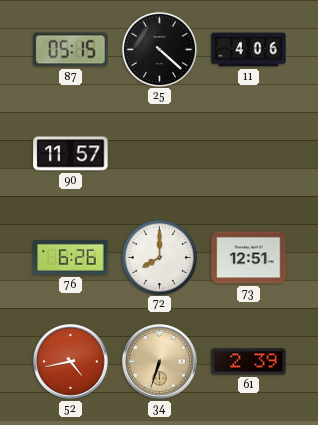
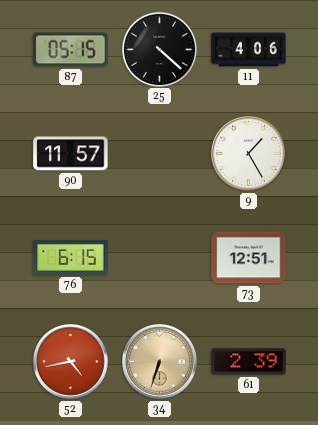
9: none -> 1:25
76: 6:26 -> 6:15
72: 8:00 -> none
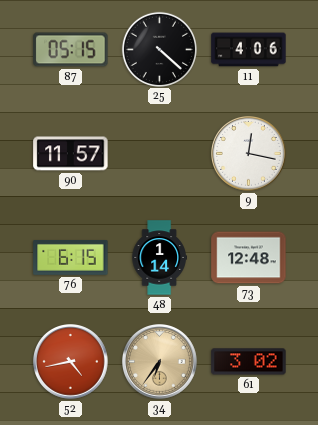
9: 1:25 -> 12:17
48: none -> 1:14
73: 12:51 -> 12:48
34: 6:33 -> 6:36
61: 2:39 -> 3:02
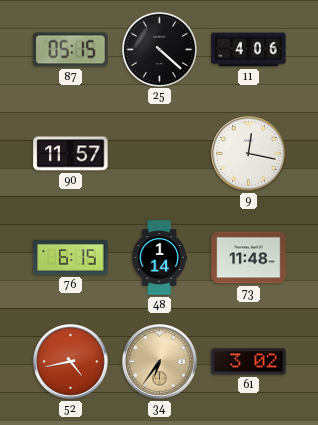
73: 12:48 -> 11:48
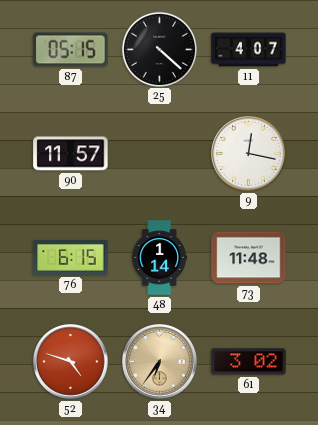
11: 4:06 -> 4:07
52: 4:43 -> 4:48
